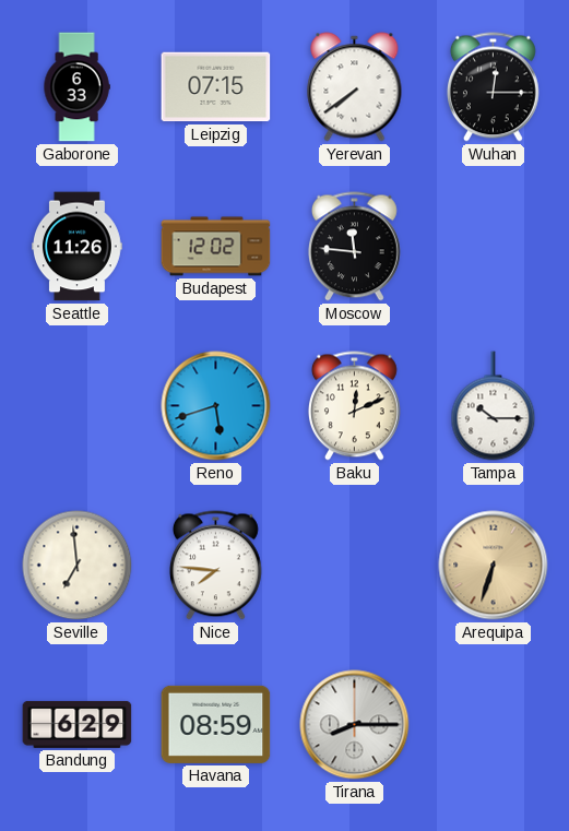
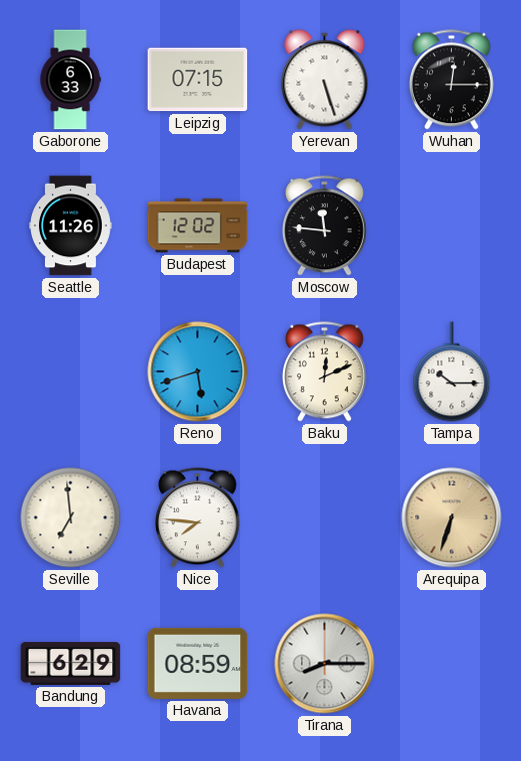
Yerevan: 7:39 -> 5:27
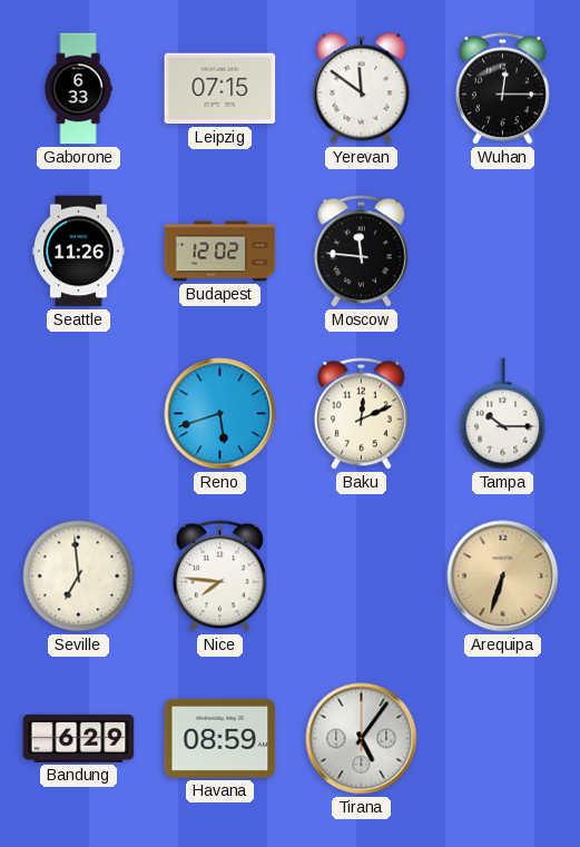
Yerevan: 5:27 -> 11:51
Tirana: 8:15 -> 5:06
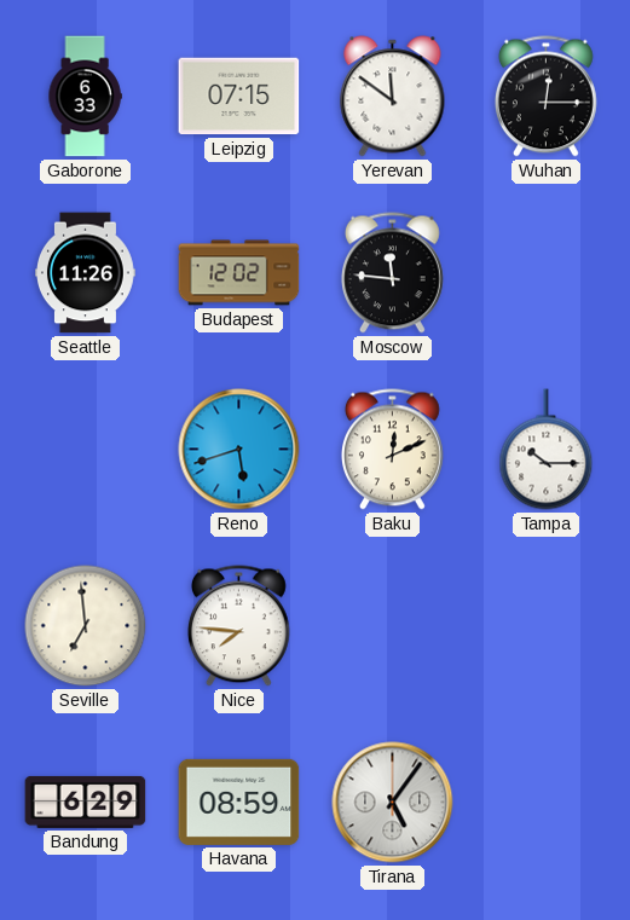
Arequipa: 6:33 -> none
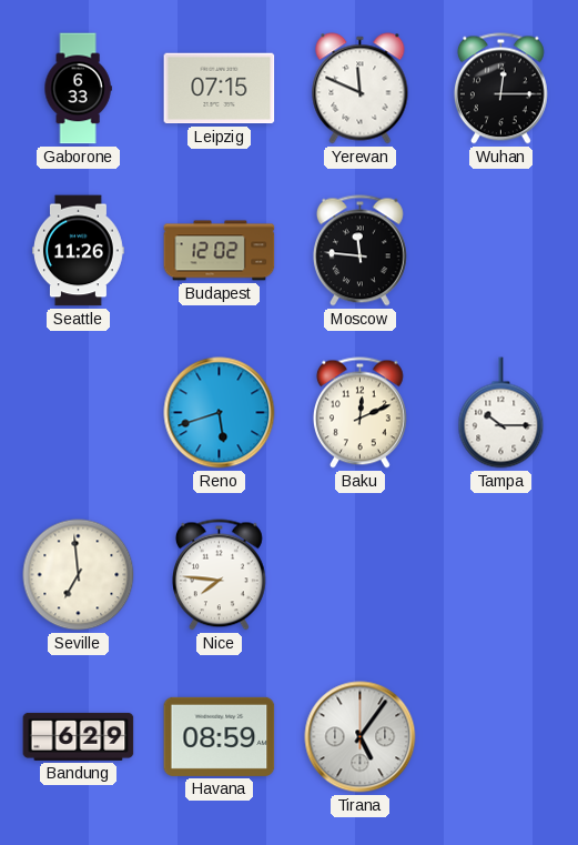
Yerevan: 11:51 -> 11:49
